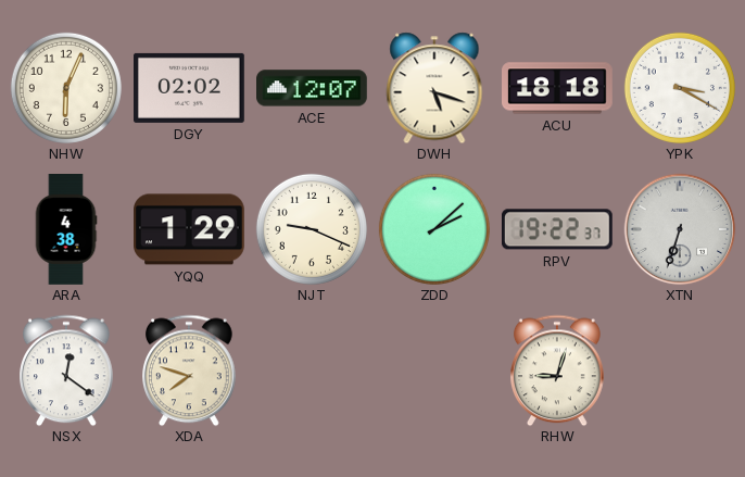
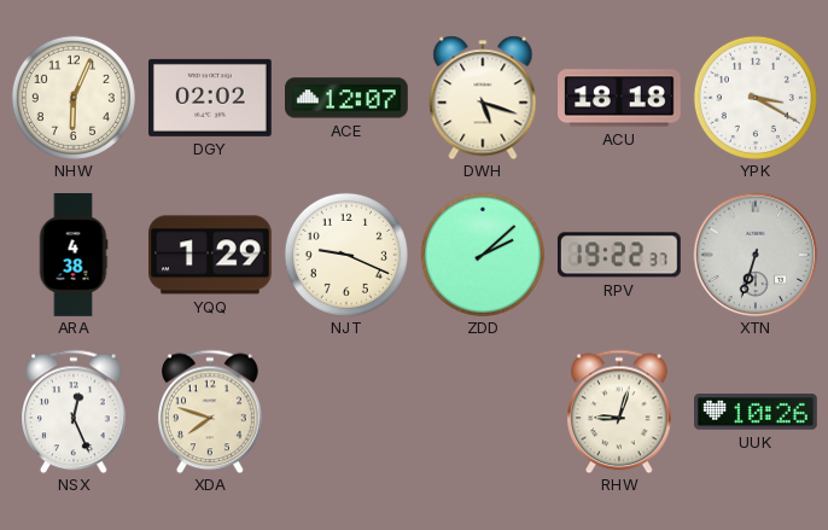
NSX: 12:21 -> 12:26
UUK: none -> 10:26
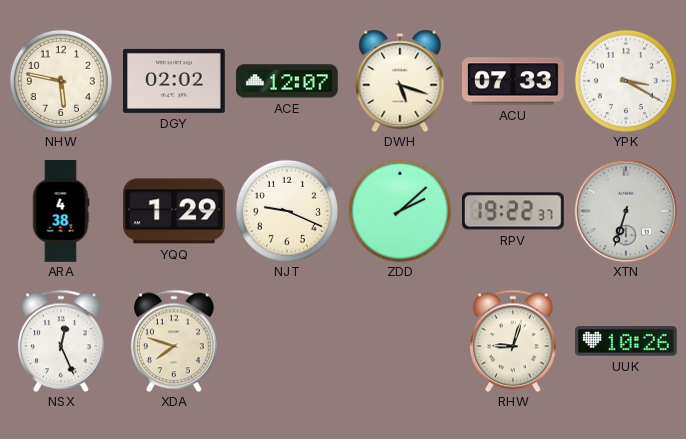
NHW: 6:04 -> 5:47
ACU: 18:18 -> 07:33
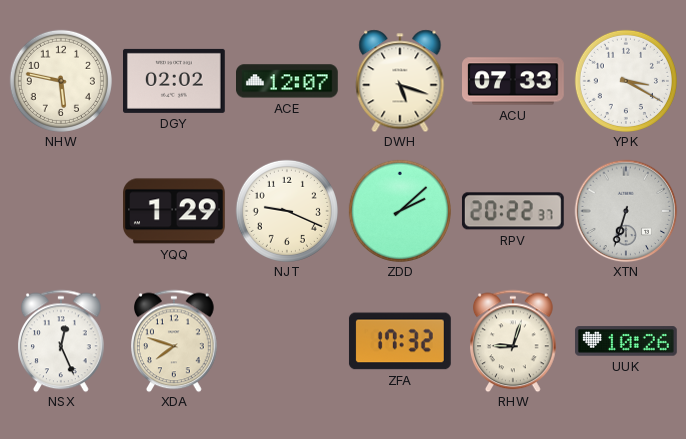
ARA: 4:38 -> none
RPV: 19:22 -> 20:22
ZFA: none -> 17:32
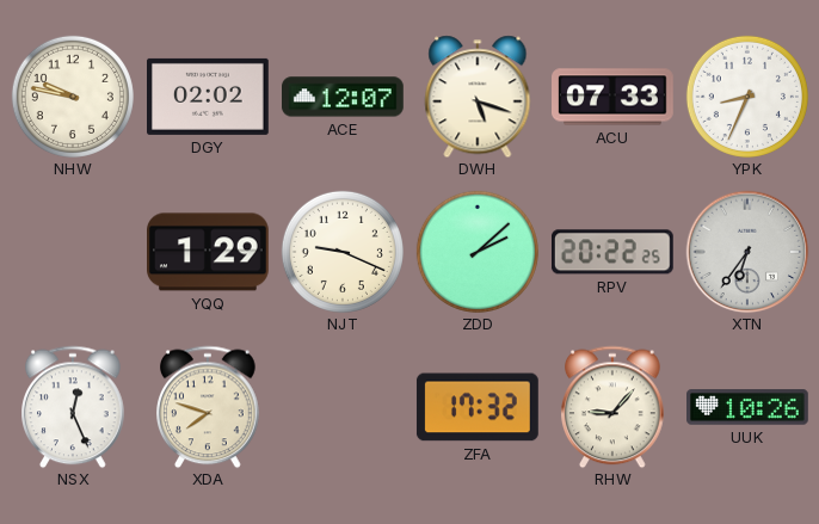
NHW: 5:47 -> 9:47
YPK: 3:20 -> 8:34
RPV: 20:22:37 -> 20:22:25
XTN: 6:33 -> 6:36
RHW: 9:03 -> 9:07
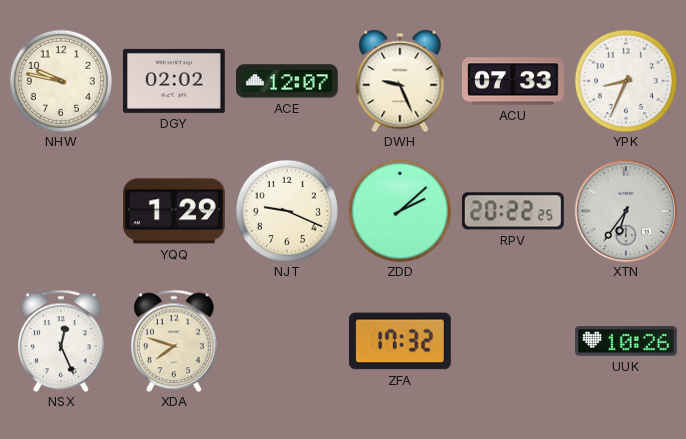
DWH: 5:18 -> 9:26
RHW: 9:07 -> none
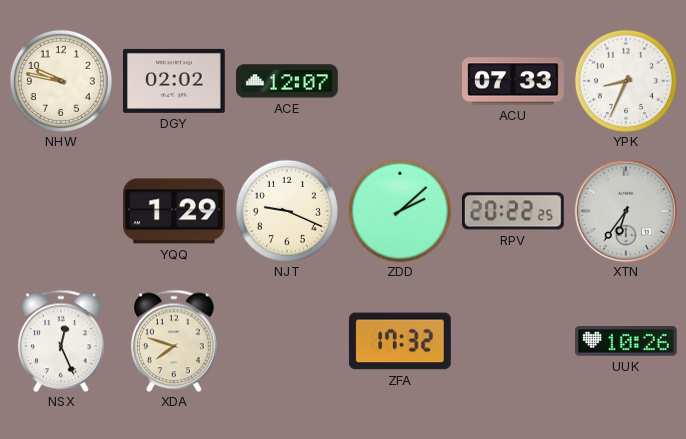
DWH: 9:26 -> none
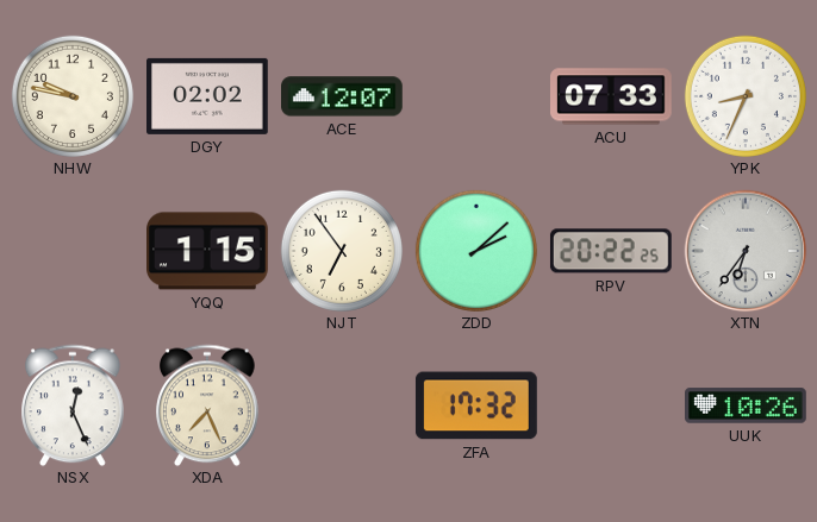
YQQ: 1:29 -> 1:15
NJT: 9:19 -> 6:54
XDA: 7:48 -> 7:26
